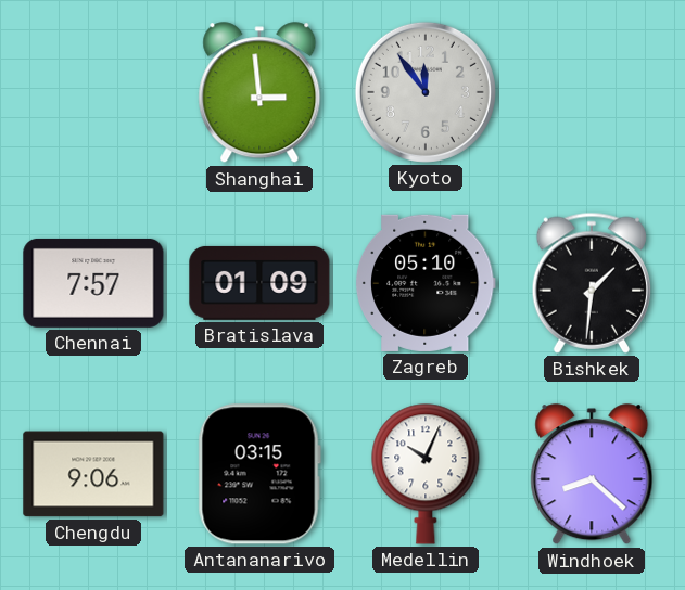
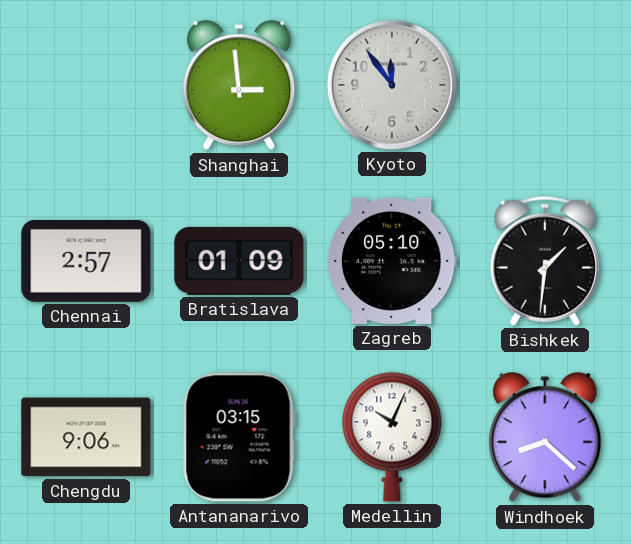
Chennai: 7:57 -> 2:57
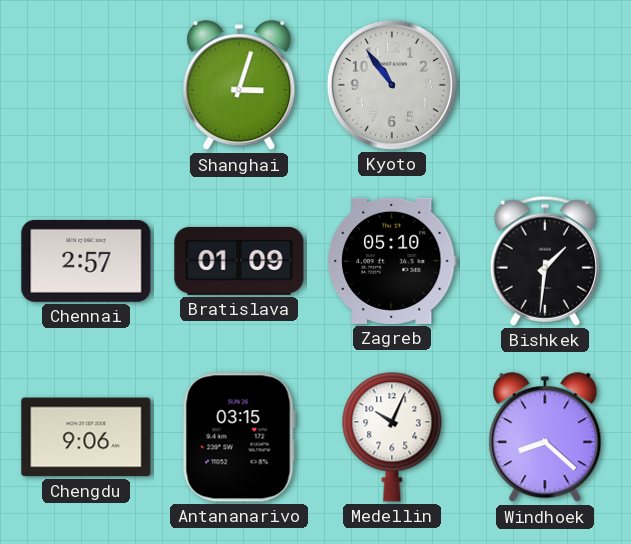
Shanghai: 2:59 -> 3:03
Kyoto: 11:54 -> 10:54
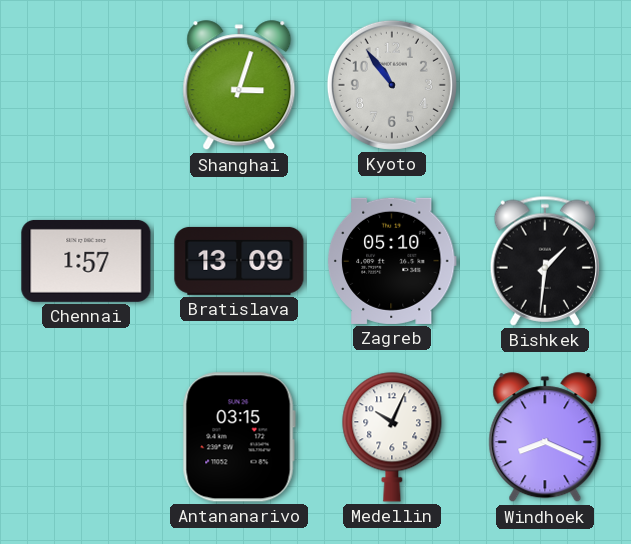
Chennai: 2:57 -> 1:57
Bratislava: 01:09 -> 13:09
Chengdu: 9:06 -> none
Windhoek: 8:22 -> 8:19
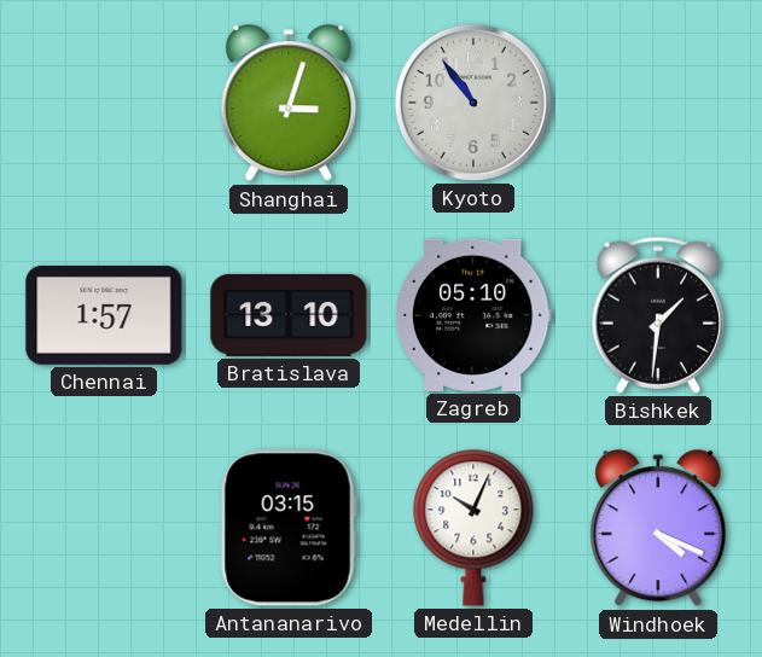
Bratislava: 13:09 -> 13:10
Windhoek: 8:19 -> 4:19
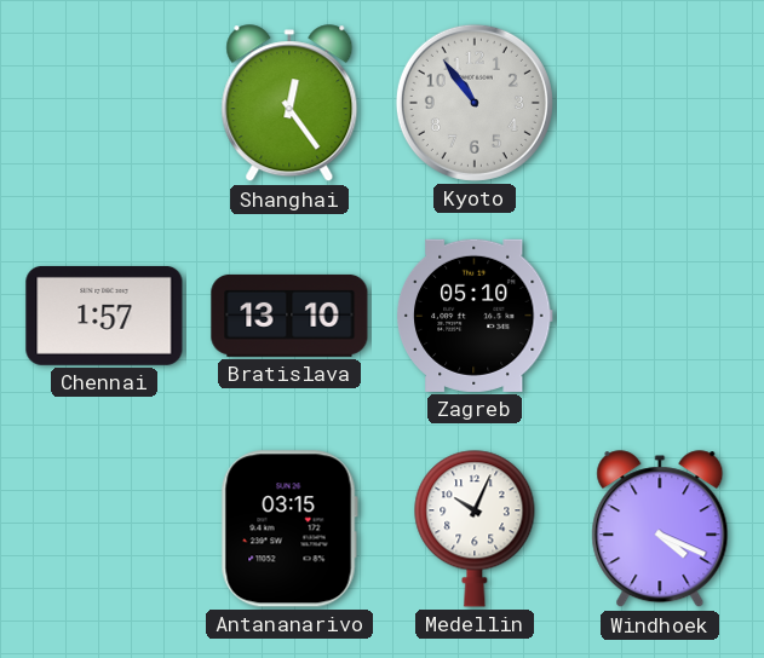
Shanghai: 3:03 -> 12:24
Bishkek: 1:31 -> none
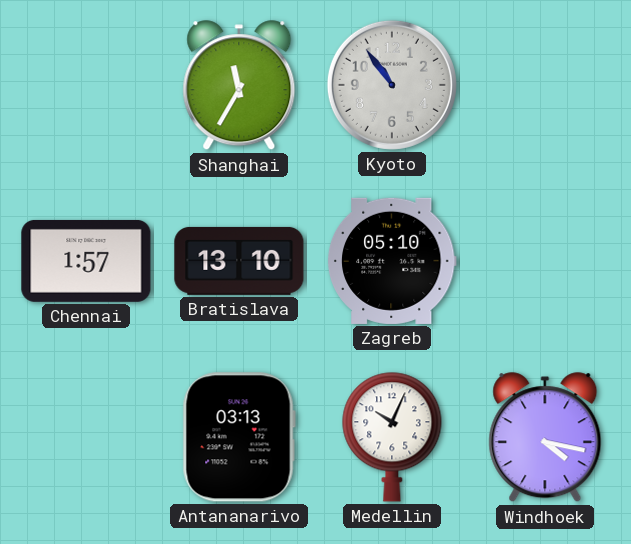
Shanghai: 12:24 -> 11:35
Antananarivo: 03:15 -> 03:13
Windhoek: 4:19 -> 4:17
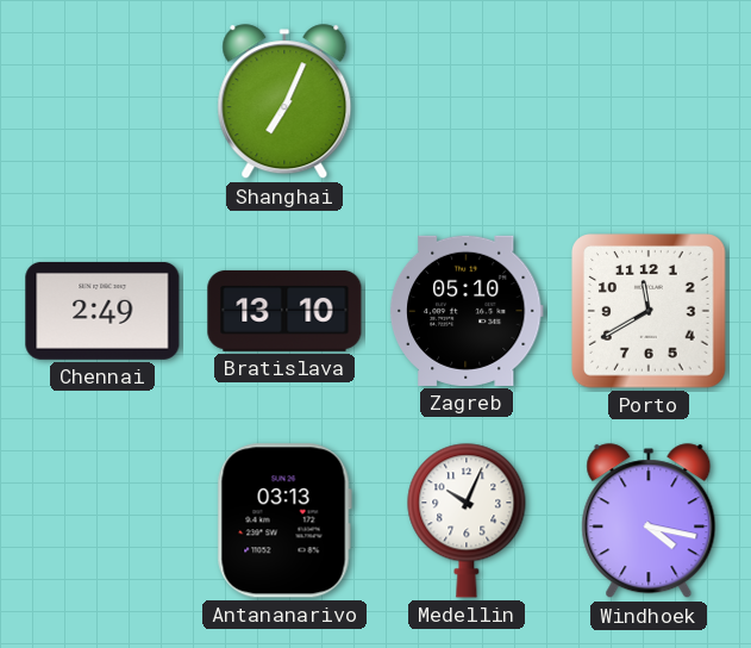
Shanghai: 11:35 -> 7:04
Kyoto: 10:54 -> none
Chennai: 1:57 -> 2:49
Porto: none -> 11:40
